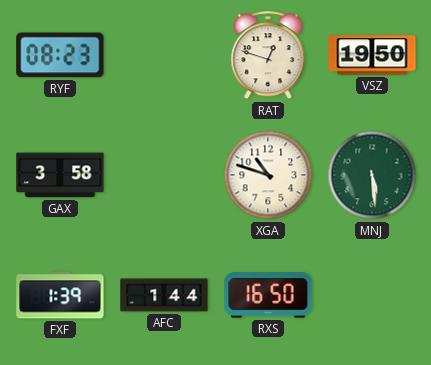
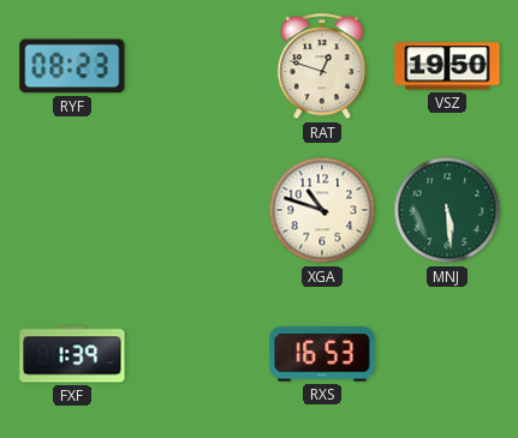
GAX: 3:58 -> none
AFC: 1:44 -> none
RXS: 16:50 -> 16:53
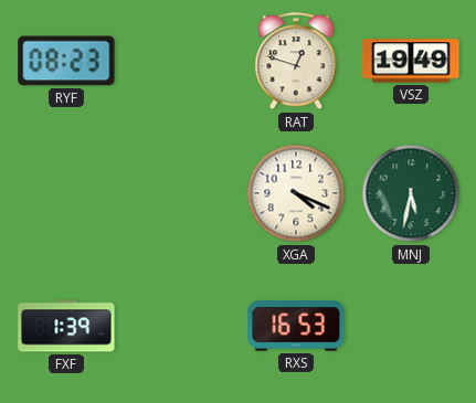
VSZ: 19:50 -> 19:49
XGA: 10:48 -> 4:19
MNJ: 5:29 -> 5:32
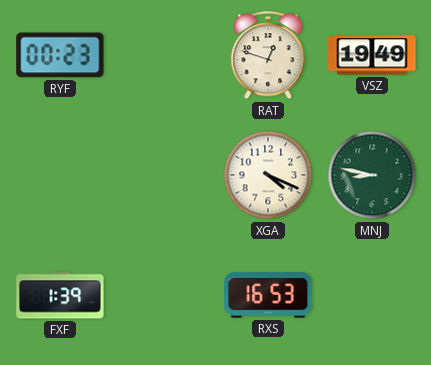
RYF: 08:23 -> 00:23
MNJ: 5:32 -> 8:47
